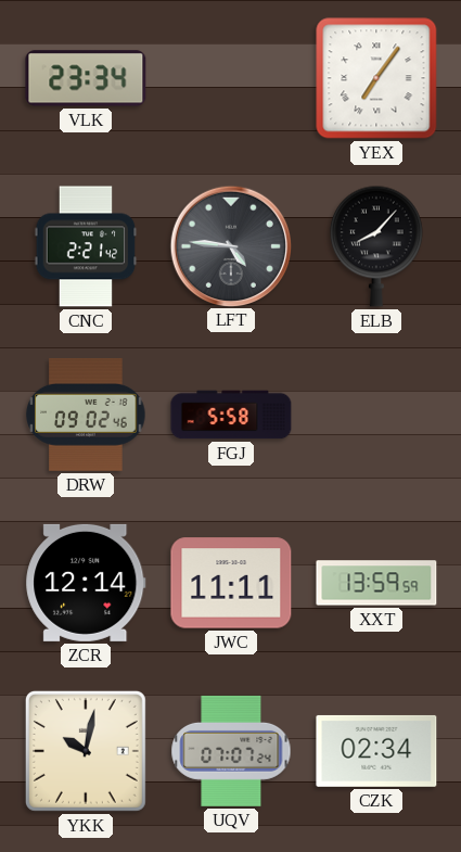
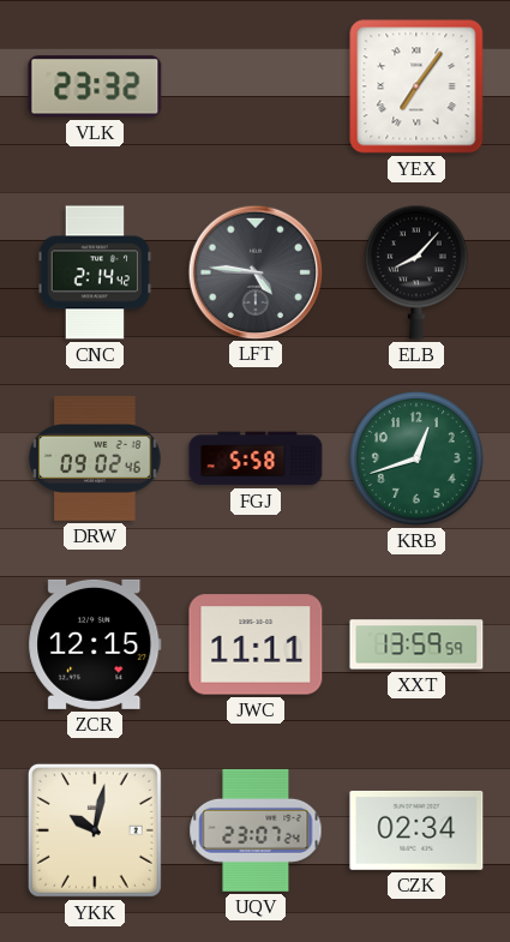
VLK: 23:34 -> 23:32
CNC: 2:21 -> 2:14
KRB: none -> 12:42
ZCR: 12:14 -> 12:15
UQV: 07:07 -> 23:07
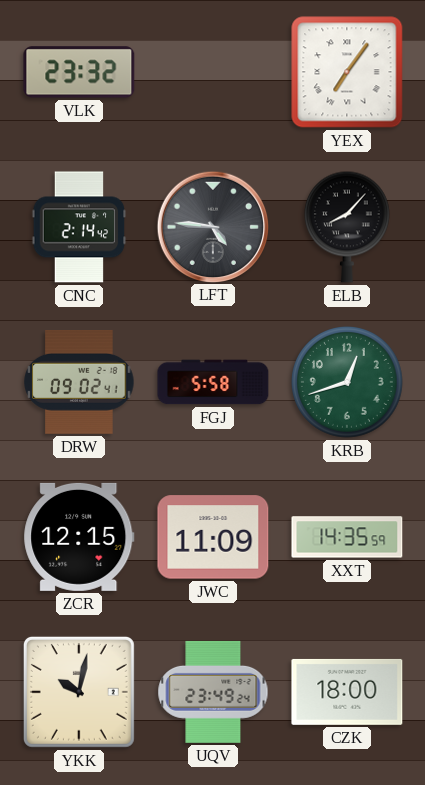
DRW: 09:02:46 -> 09:02:41
JWC: 11:11 -> 11:09
XXT: 13:59 -> 14:35
UQV: 23:07 -> 23:49
CZK: 02:34 -> 18:00
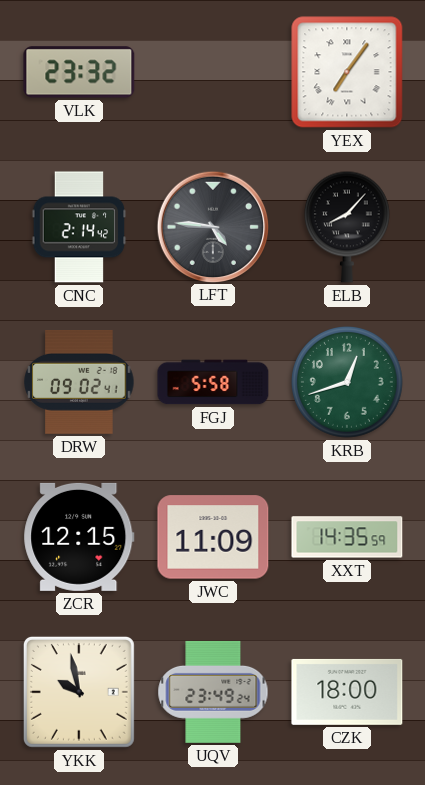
YKK: 10:02 -> 9:58
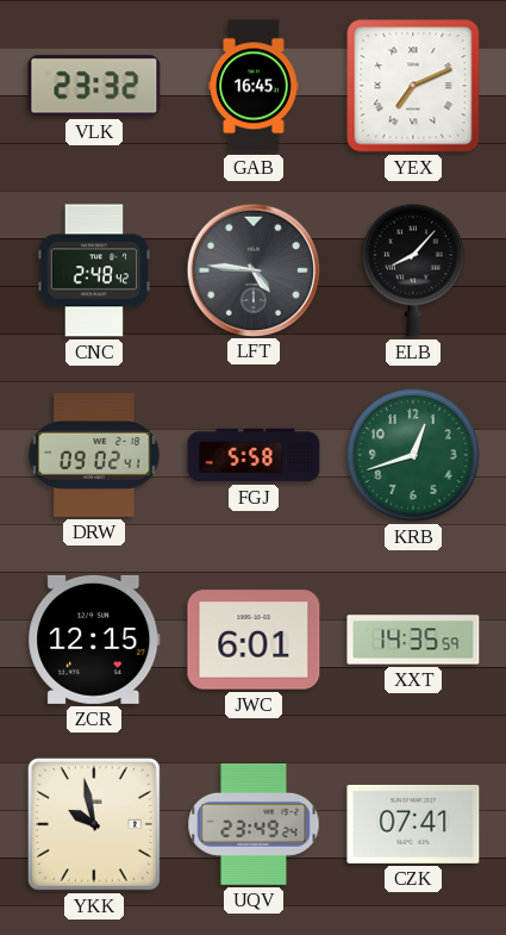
GAB: none -> 16:45
YEX: 7:06 -> 7:11
CNC: 2:14 -> 2:48
JWC: 11:09 -> 6:01
CZK: 18:00 -> 07:41
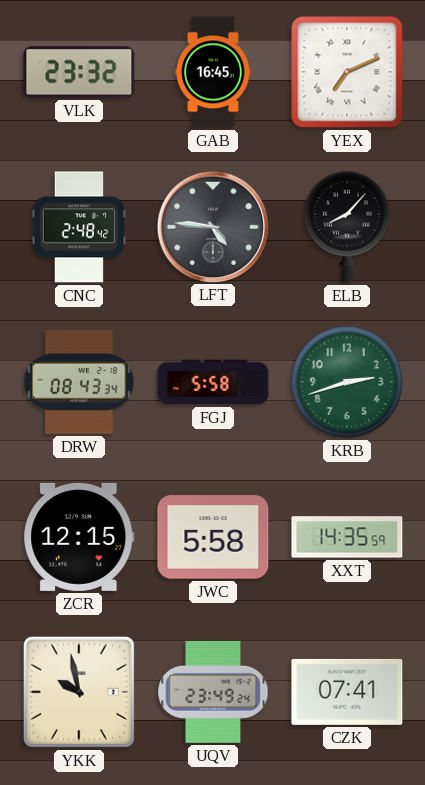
DRW: 09:02 -> 08:43
KRB: 12:42 -> 2:42
JWC: 6:01 -> 5:58
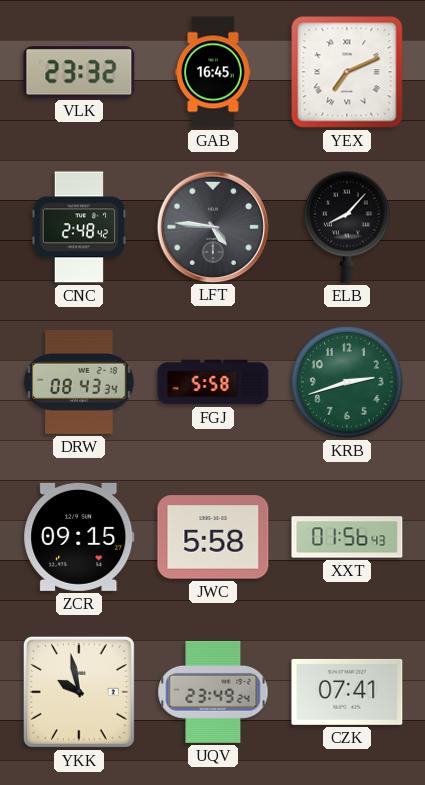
ZCR: 12:15 -> 09:15
XXT: 14:35 -> 01:56
